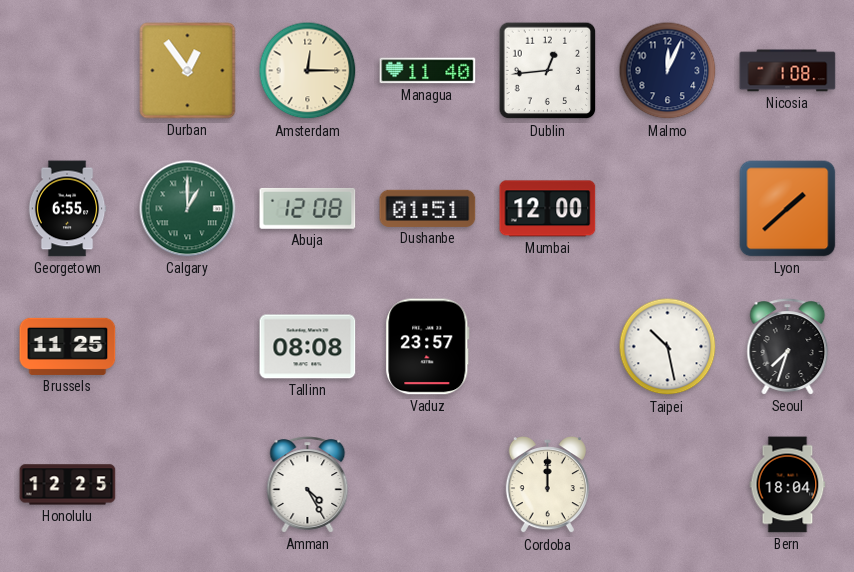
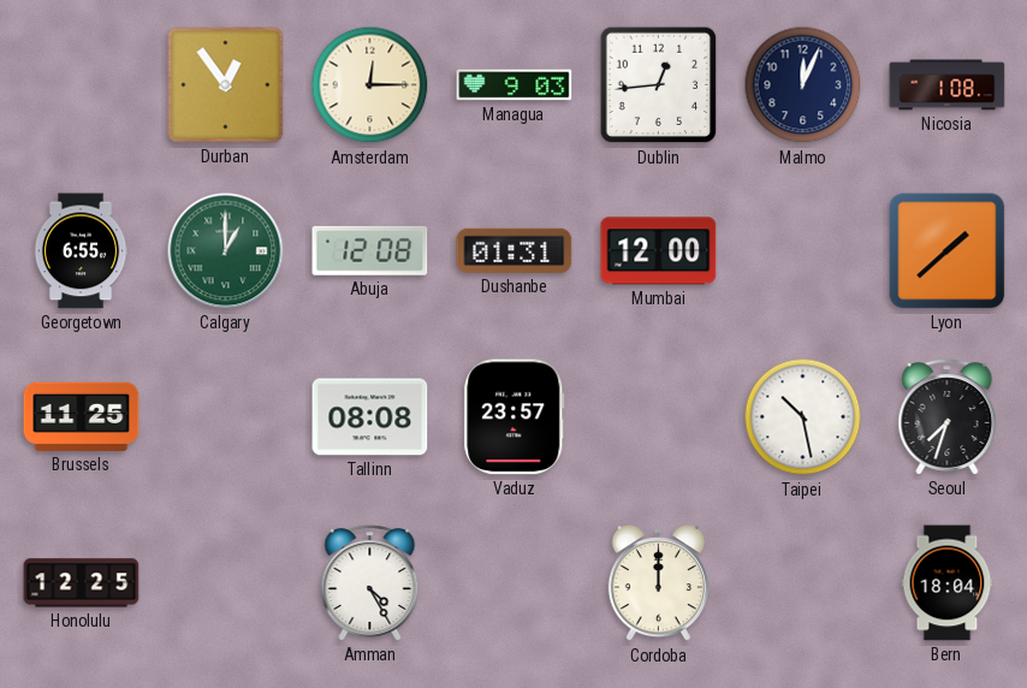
Managua: 11:40 -> 9:03
Dushanbe: 01:51 -> 01:31
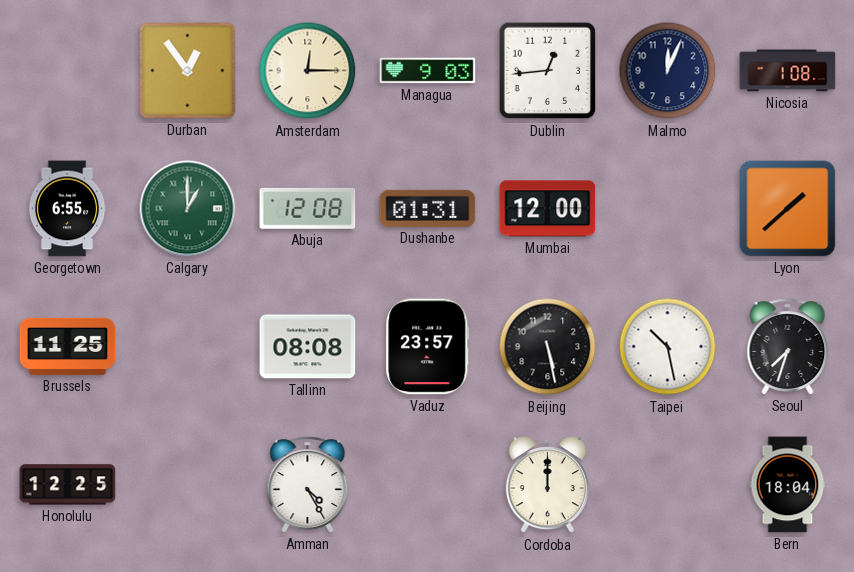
Beijing: none -> 5:28
